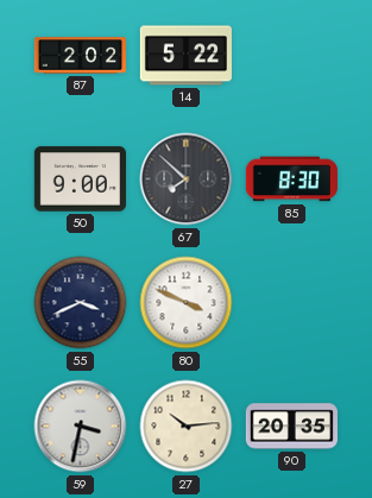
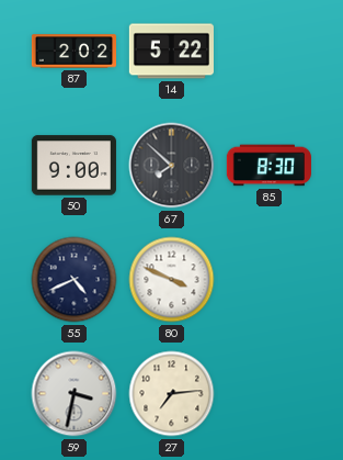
55: 3:41 -> 4:41
27: 10:14 -> 7:14
90: 20:35 -> none
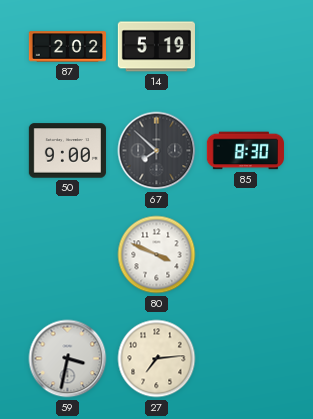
14: 5:22 -> 5:19
55: 4:41 -> none
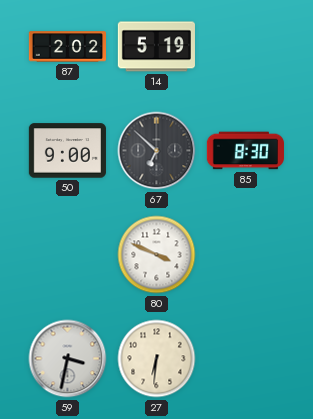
67: 7:52 -> 6:52
27: 7:14 -> 6:31
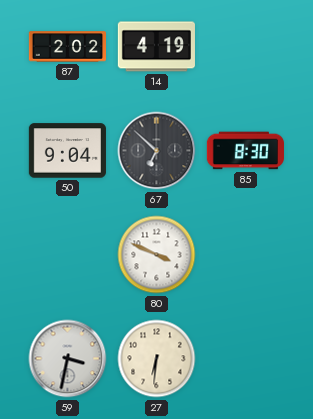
14: 5:19 -> 4:19
50: 9:00 -> 9:04
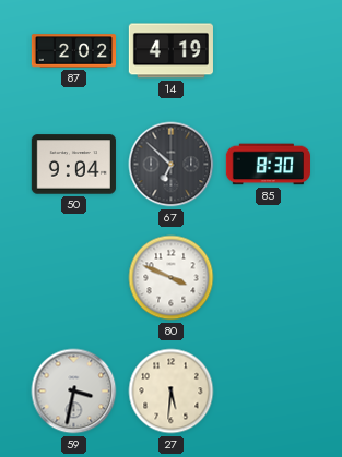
27: 6:31 -> 5:31
